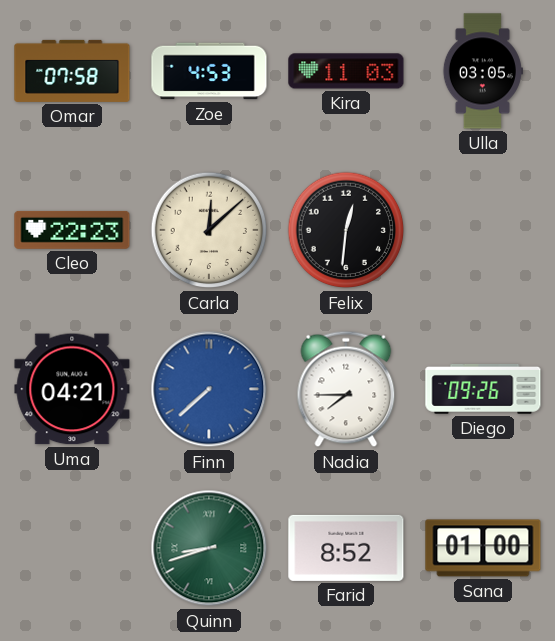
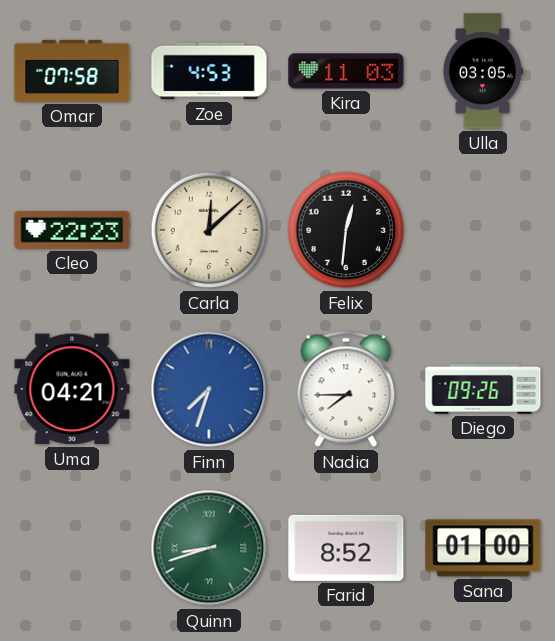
Finn: 7:38 -> 7:33
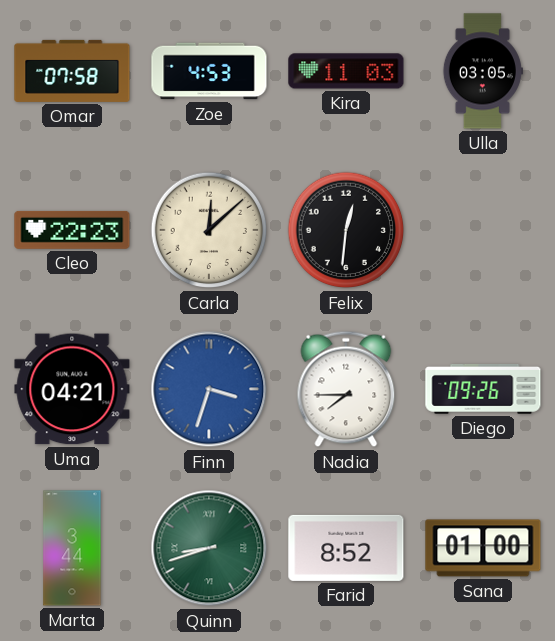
Finn: 7:33 -> 3:33
Marta: none -> 3:44
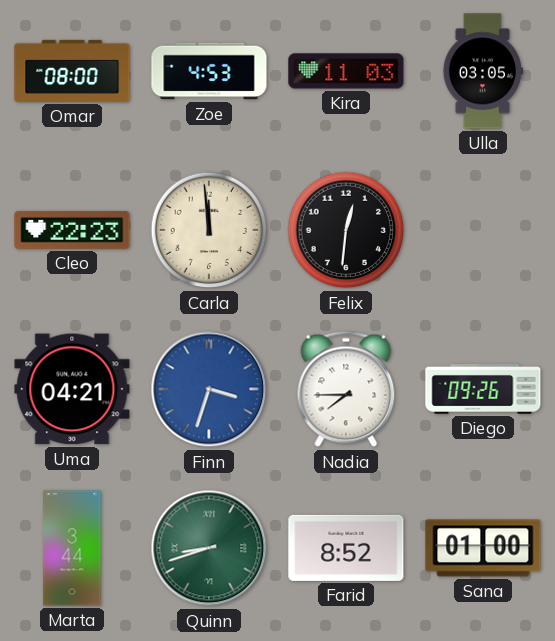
Omar: 07:58 -> 08:00
Carla: 12:08 -> 11:59
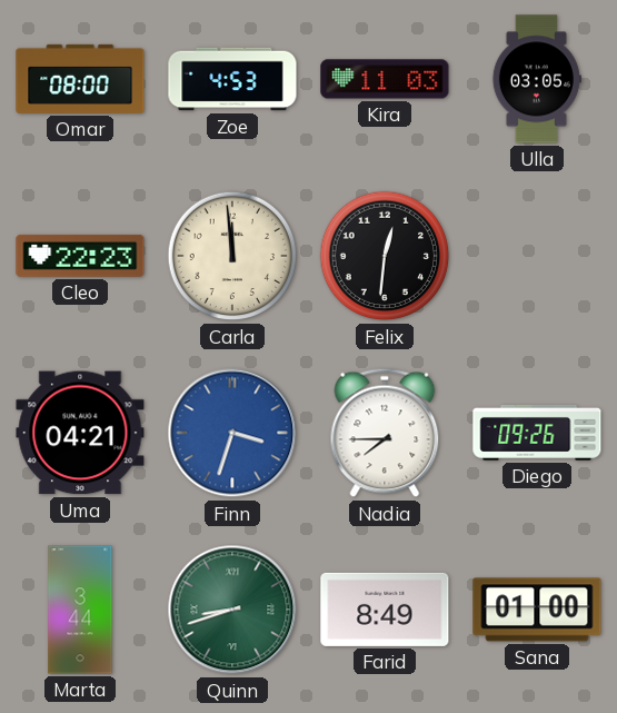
Farid: 8:52 -> 8:49
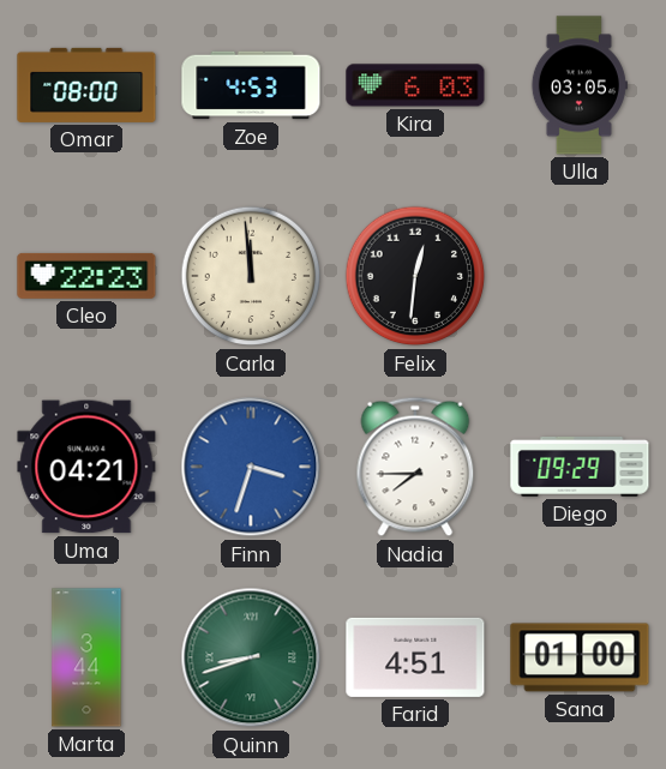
Kira: 11:03 -> 6:03
Diego: 09:26 -> 09:29
Farid: 8:49 -> 4:51
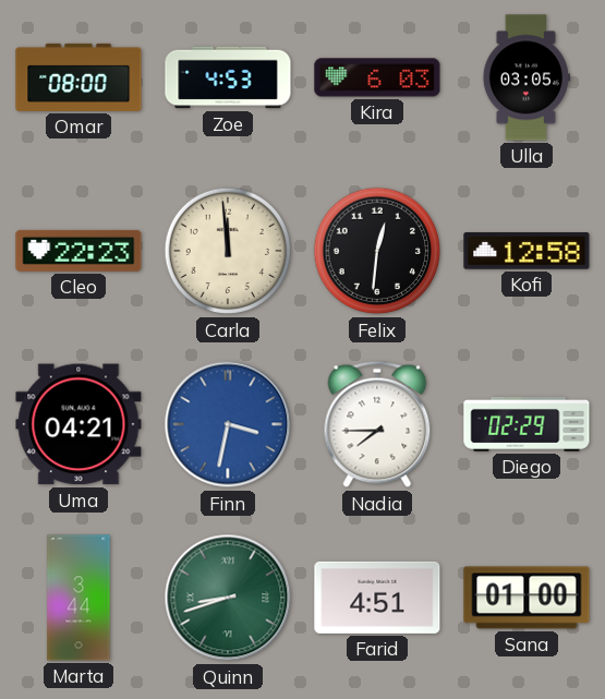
Kofi: none -> 12:58
Finn: 3:33 -> 3:32
Diego: 09:29 -> 02:29
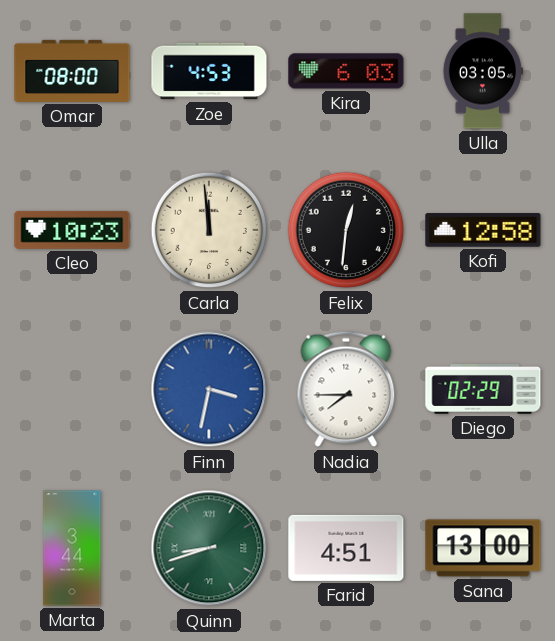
Cleo: 22:23 -> 10:23
Uma: 04:21 -> none
Sana: 01:00 -> 13:00
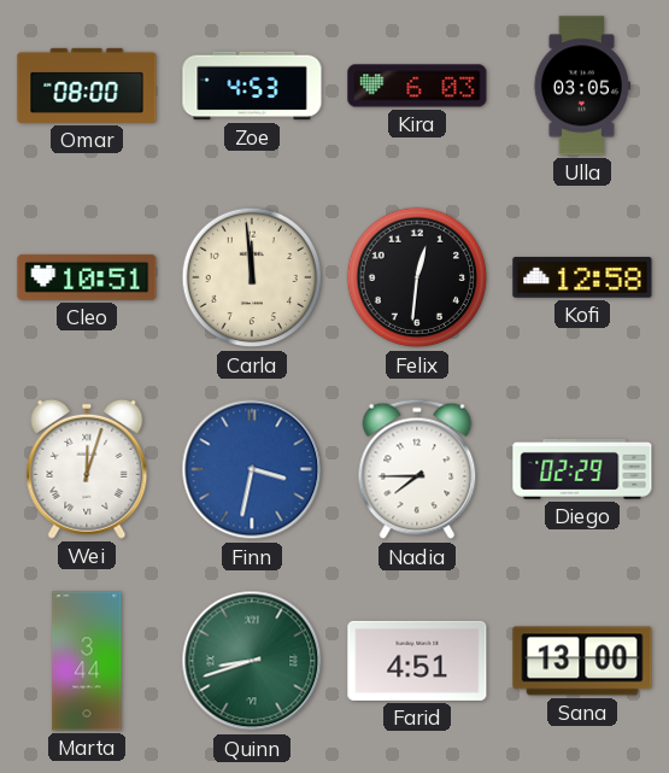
Cleo: 10:23 -> 10:51
Wei: none -> 12:03
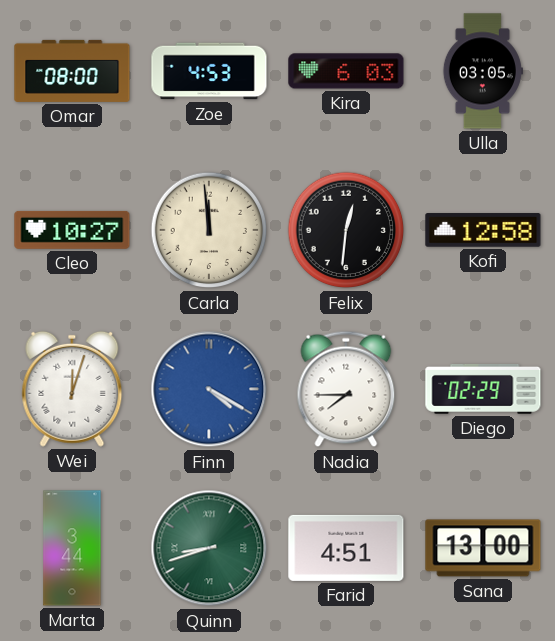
Cleo: 10:51 -> 10:27
Finn: 3:32 -> 4:20
